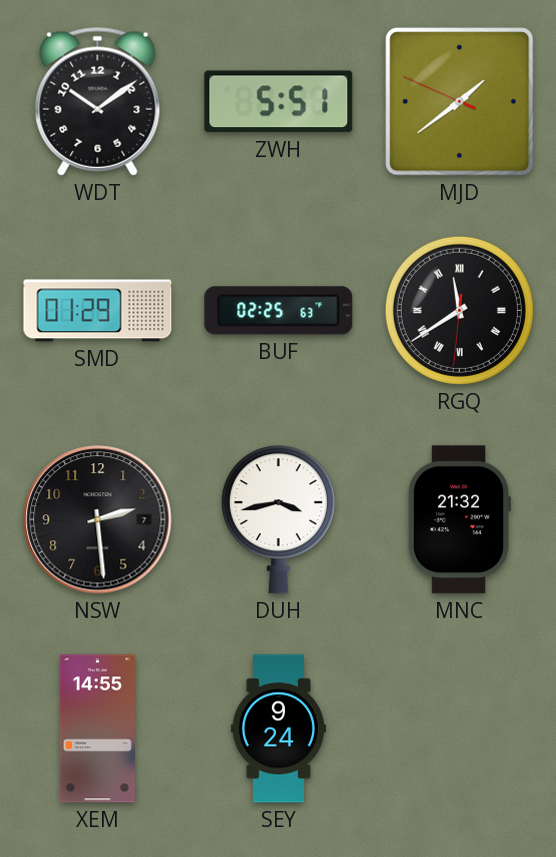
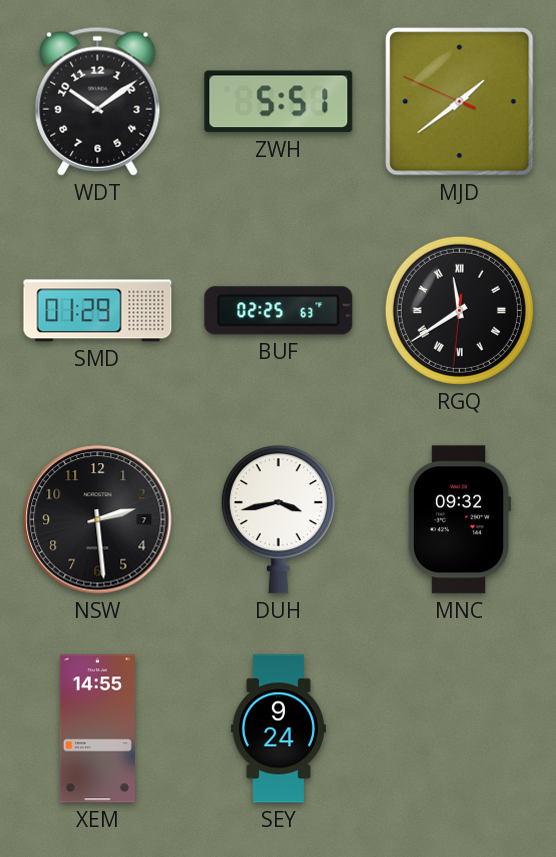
MNC: 21:32 -> 09:32
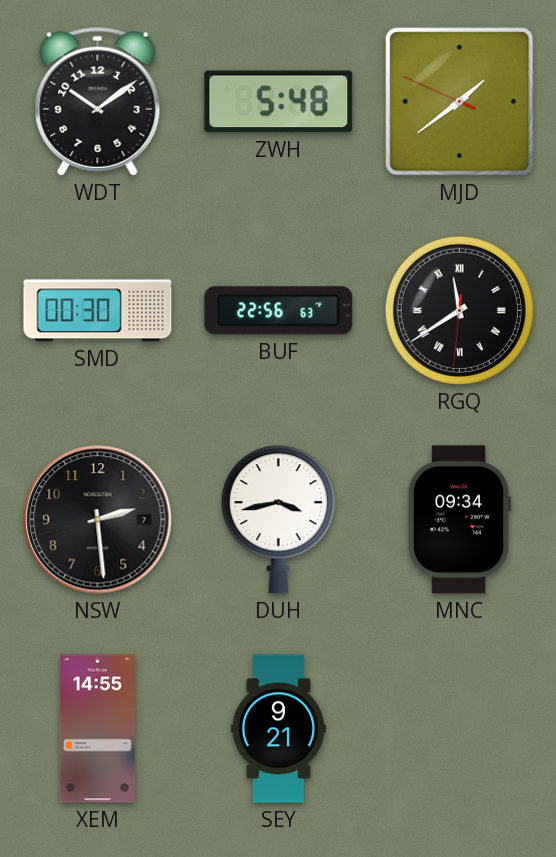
ZWH: 5:51 -> 5:48
SMD: 01:29 -> 00:30
BUF: 02:25 -> 22:56
MNC: 09:32 -> 09:34
SEY: 9:24 -> 9:21
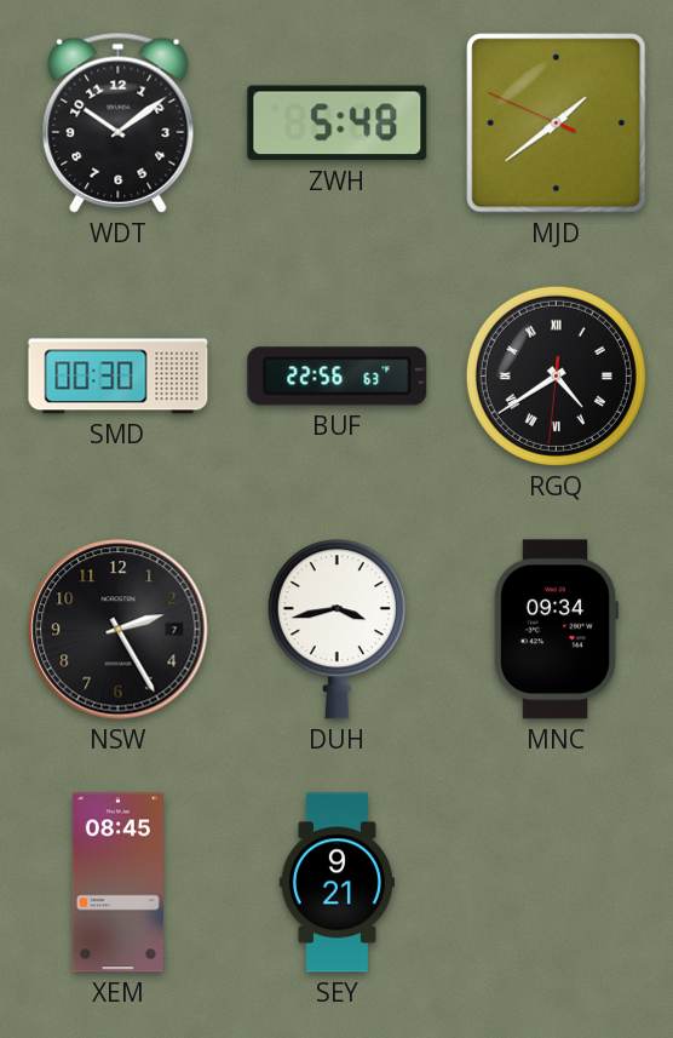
RGQ: 11:39 -> 4:39
NSW: 2:29 -> 2:25
XEM: 14:55 -> 08:45
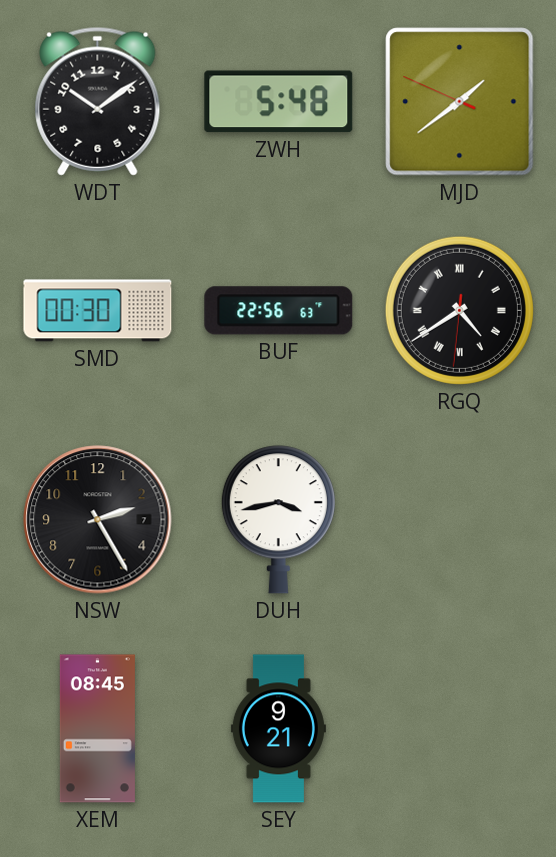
MNC: 09:34 -> none
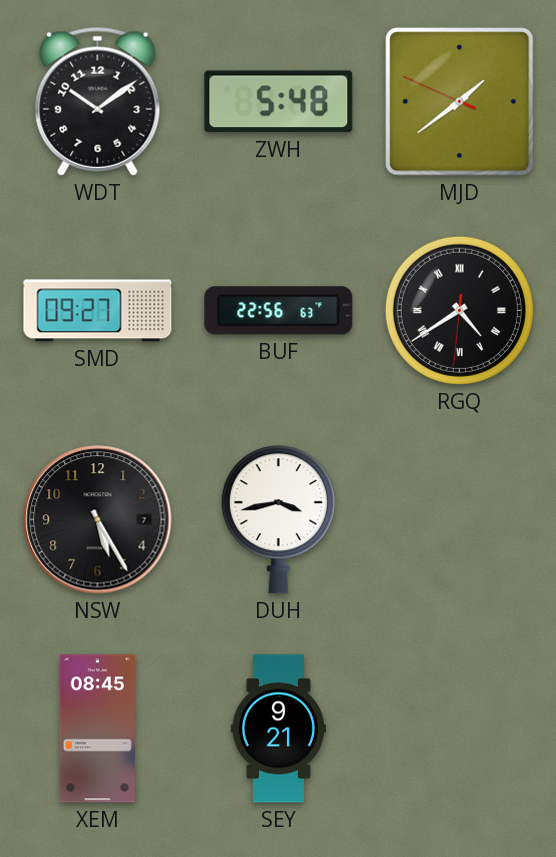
SMD: 00:30 -> 09:27
NSW: 2:25 -> 5:25
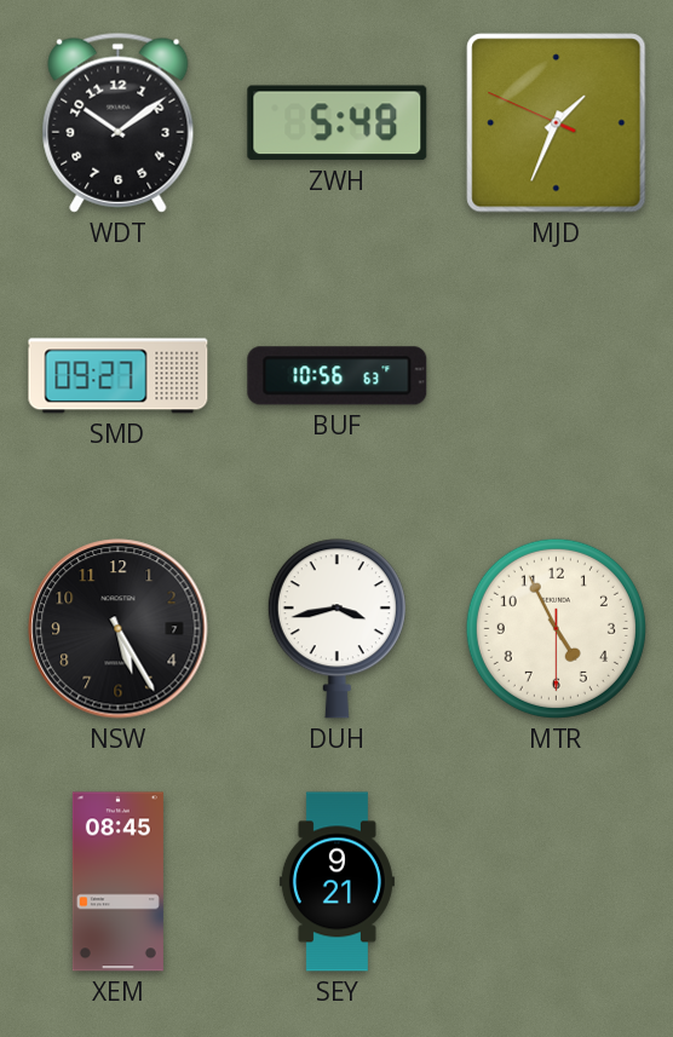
MJD: 1:38 -> 1:33
BUF: 22:56 -> 10:56
RGQ: 4:39 -> none
MTR: none -> 4:55
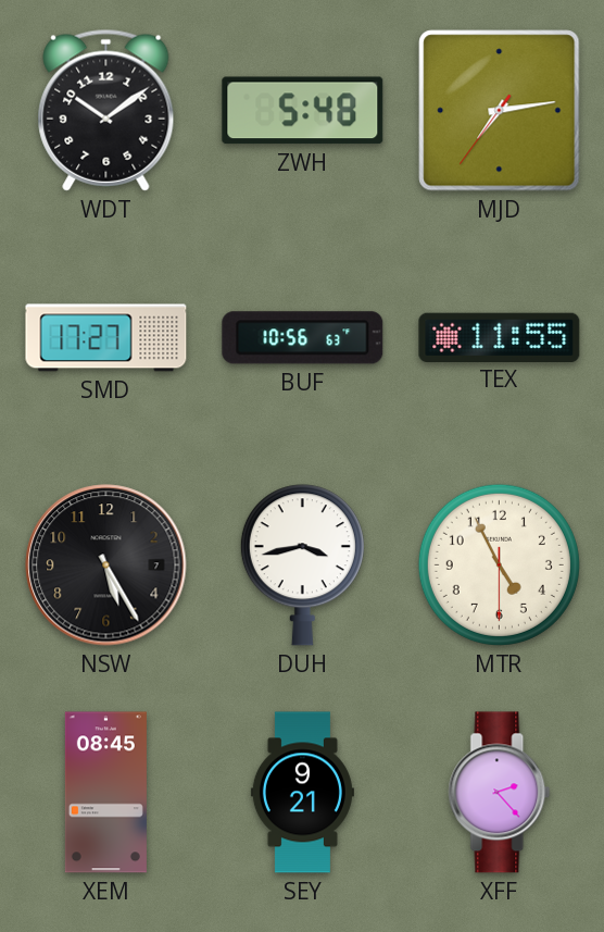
MJD: 1:33 -> 7:13
SMD: 09:27 -> 17:27
TEX: none -> 11:55
XFF: none -> 2:23
